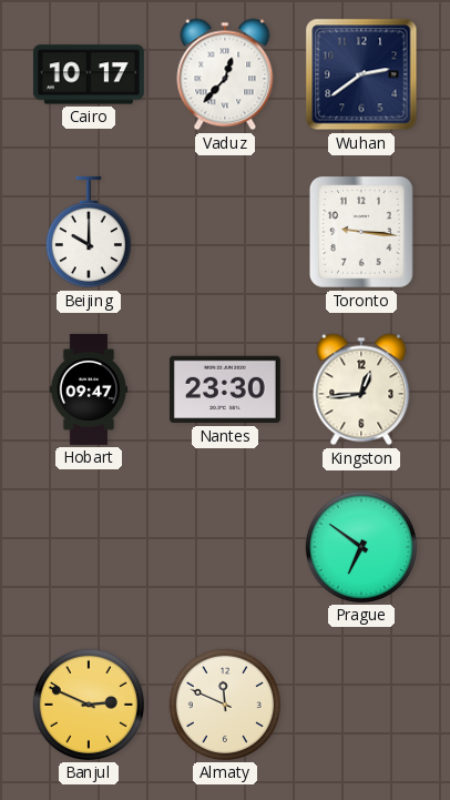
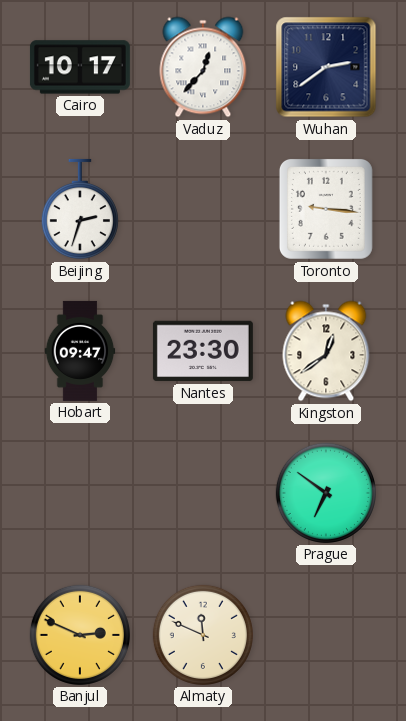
Beijing: 10:00 -> 2:33
Kingston: 12:44 -> 12:39
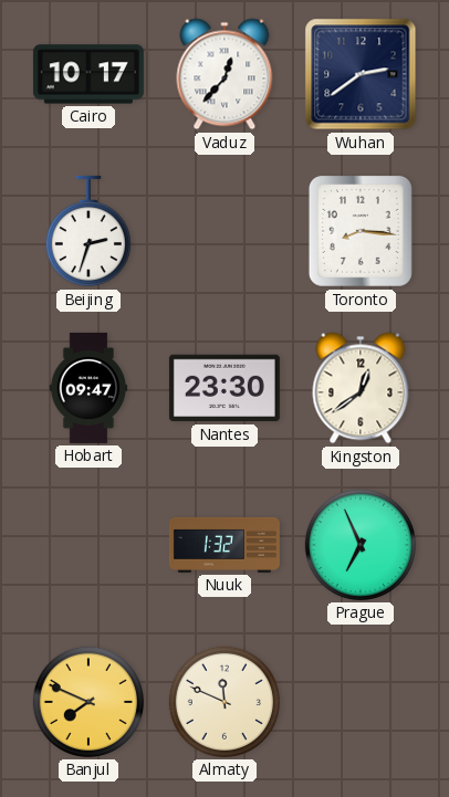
Toronto: 9:16 -> 8:16
Nuuk: none -> 1:32
Prague: 6:51 -> 6:56
Banjul: 2:49 -> 7:49
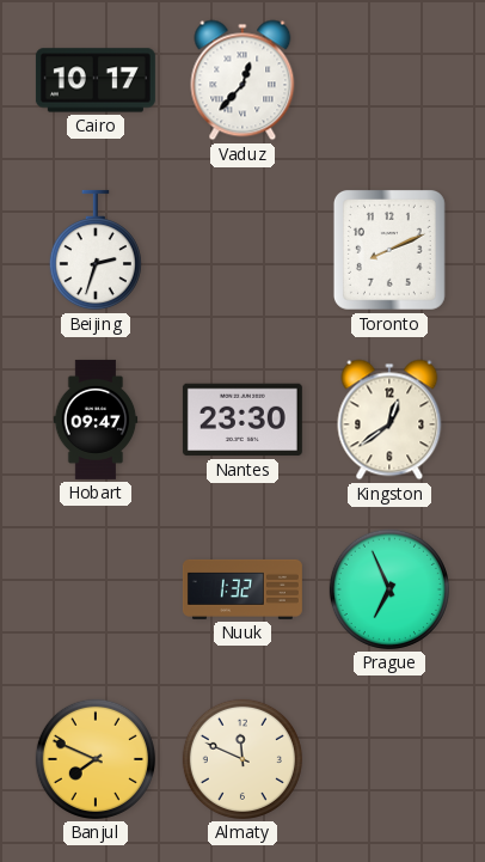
Wuhan: 2:39 -> none
Toronto: 8:16 -> 8:11
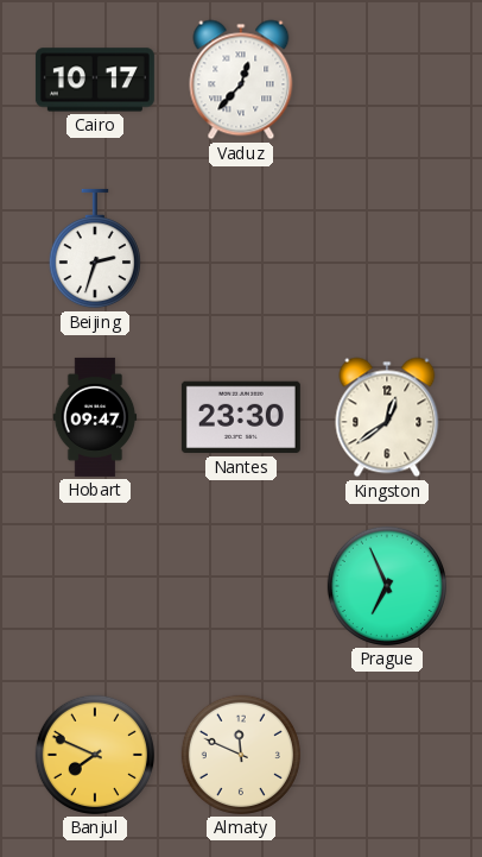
Toronto: 8:11 -> none
Nuuk: 1:32 -> none
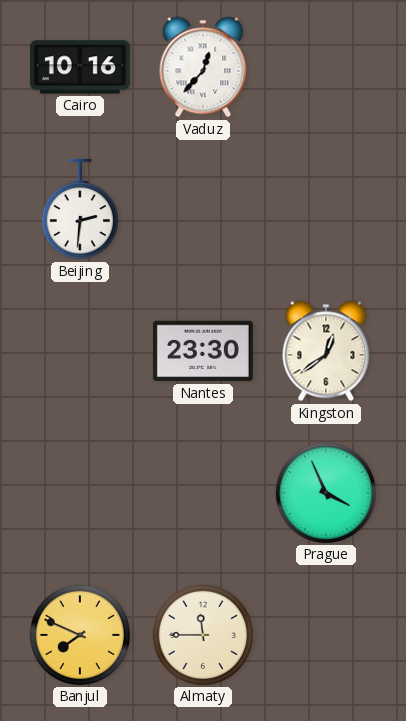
Cairo: 10:17 -> 10:16
Beijing: 2:33 -> 2:31
Hobart: 09:47 -> none
Prague: 6:56 -> 3:56
Almaty: 11:49 -> 11:45
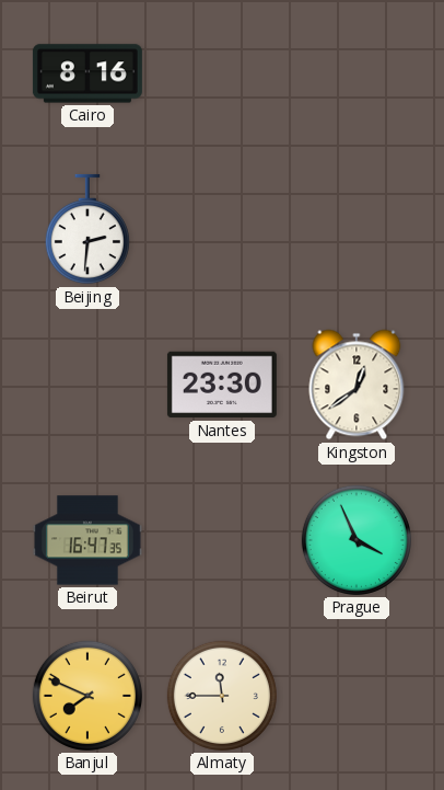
Cairo: 10:16 -> 8:16
Vaduz: 12:37 -> none
Beirut: none -> 16:47
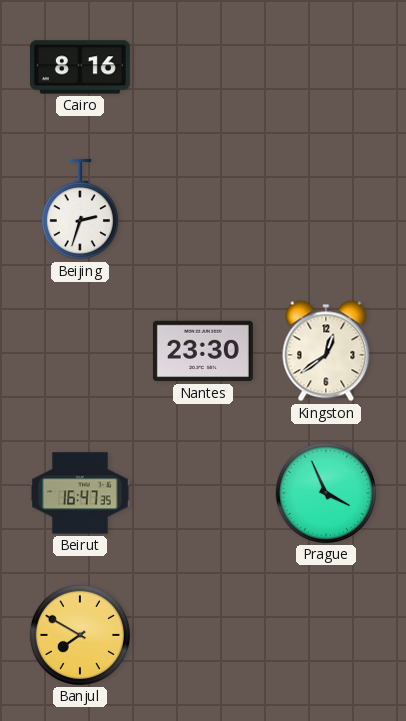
Beijing: 2:31 -> 2:33
Banjul: 7:49 -> 7:50
Almaty: 11:45 -> none
